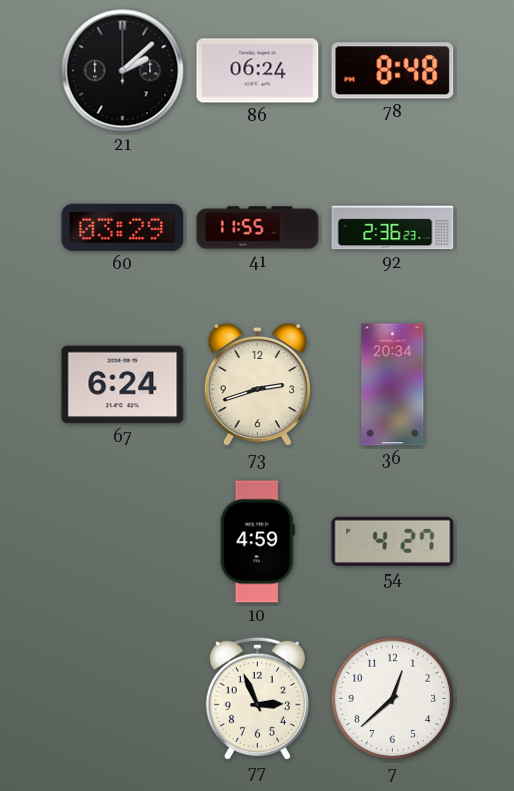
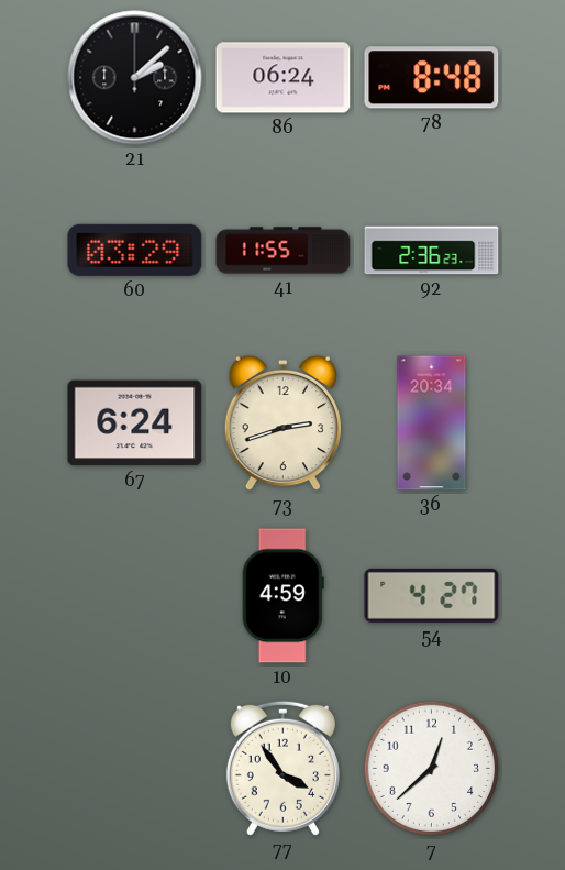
77: 2:56 -> 3:54
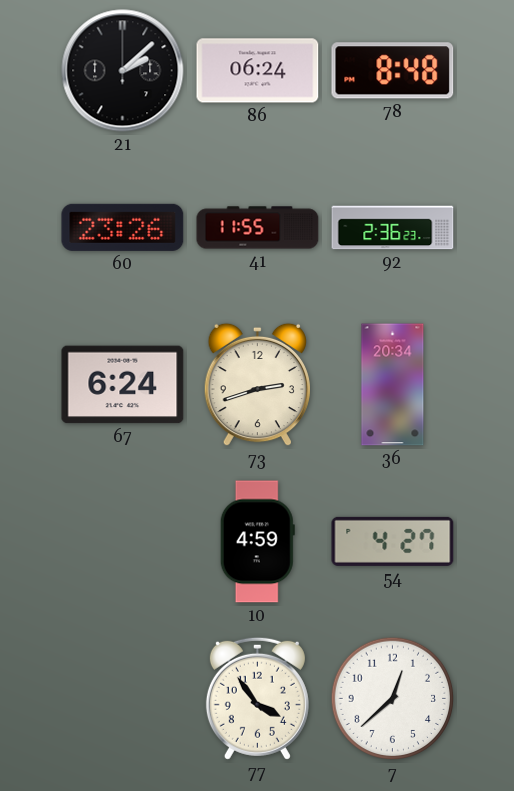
60: 03:29 -> 23:26
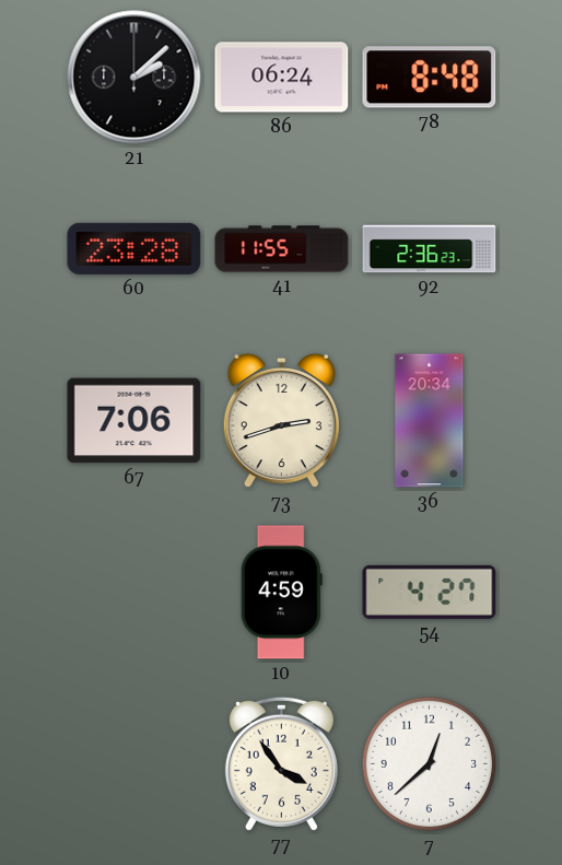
60: 23:26 -> 23:28
67: 6:24 -> 7:06
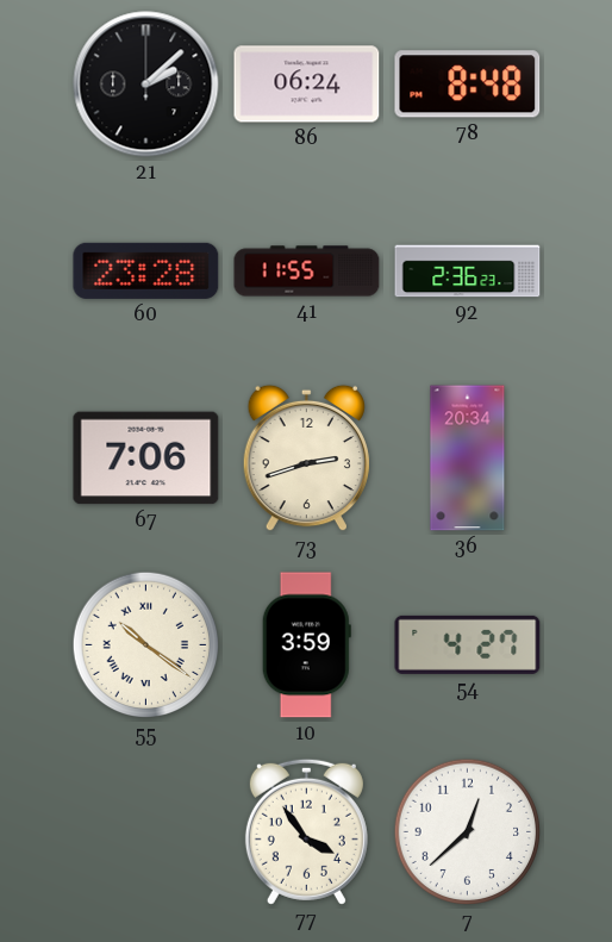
55: none -> 10:21
10: 4:59 -> 3:59
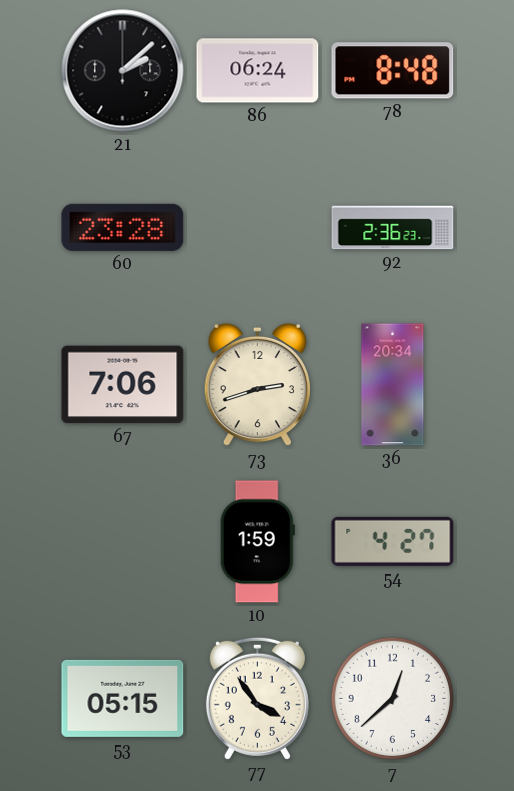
41: 11:55 -> none
55: 10:21 -> none
10: 3:59 -> 1:59
53: none -> 05:15
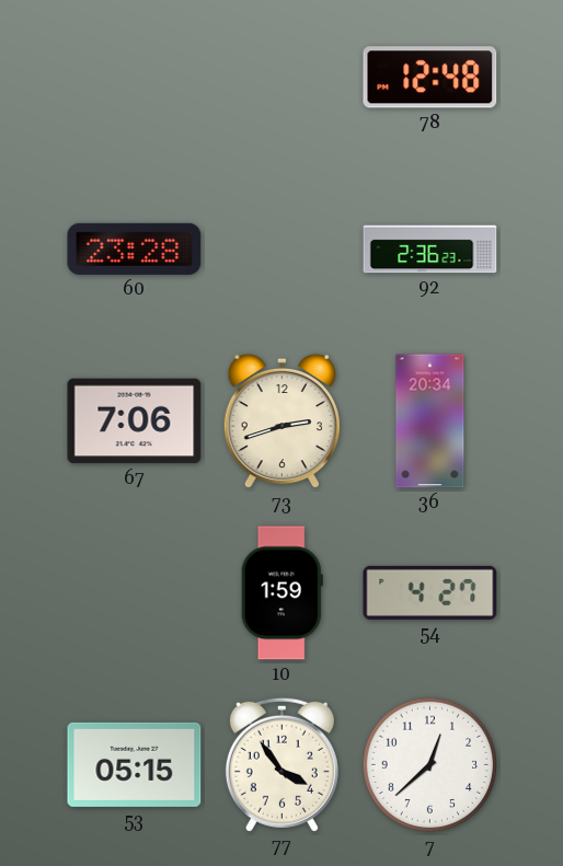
21: 2:08 -> none
86: 06:24 -> none
78: 8:48 -> 12:48
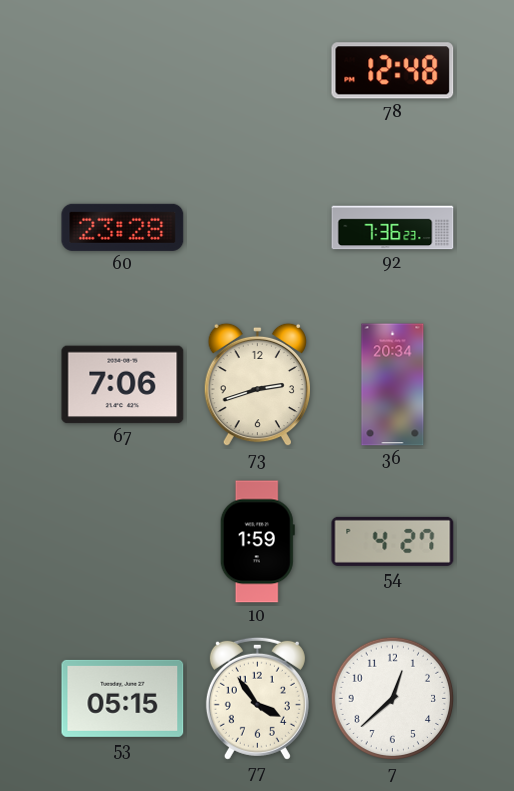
92: 2:36 -> 7:36
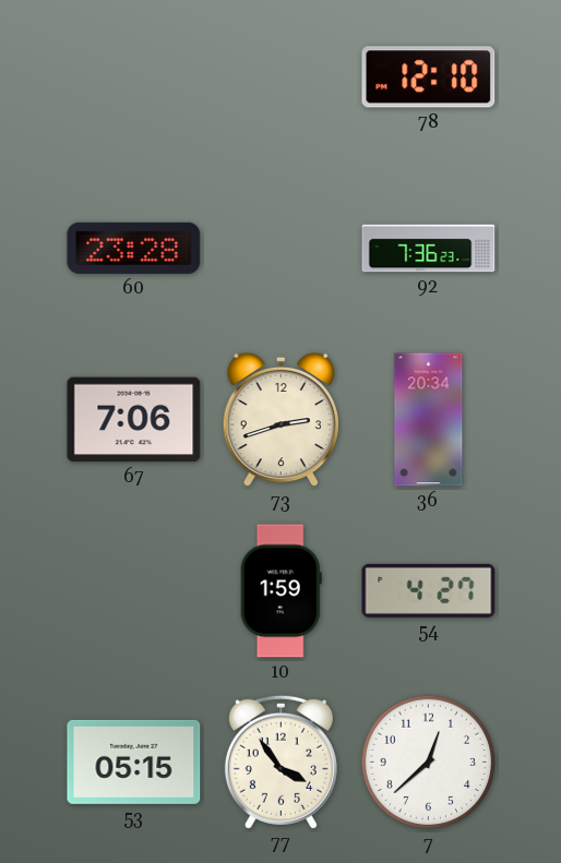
78: 12:48 -> 12:10
